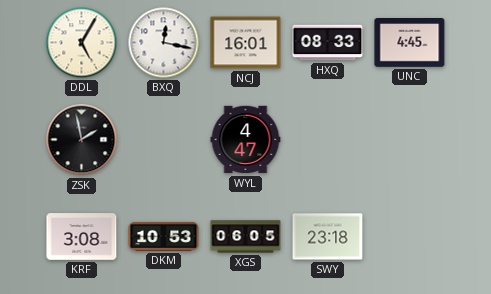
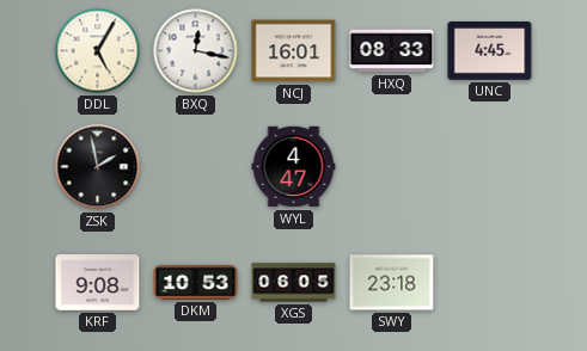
KRF: 3:08 -> 9:08
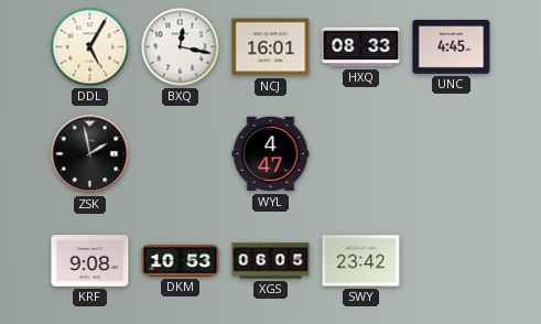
SWY: 23:18 -> 23:42
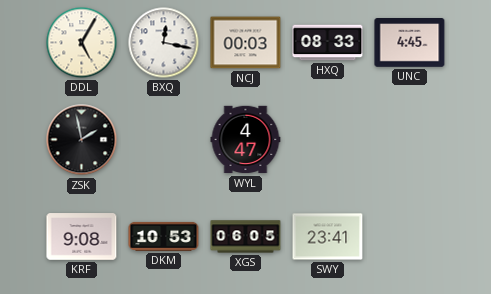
NCJ: 16:01 -> 00:03
SWY: 23:42 -> 23:41
